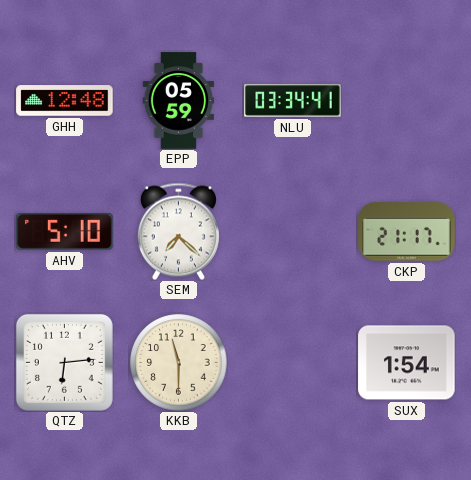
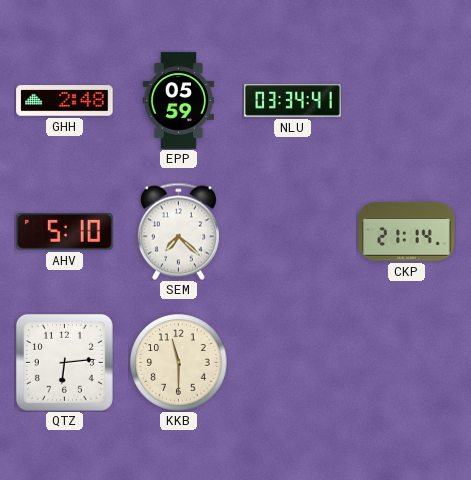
GHH: 12:48 -> 2:48
CKP: 21:17 -> 21:14
SUX: 1:54 -> none
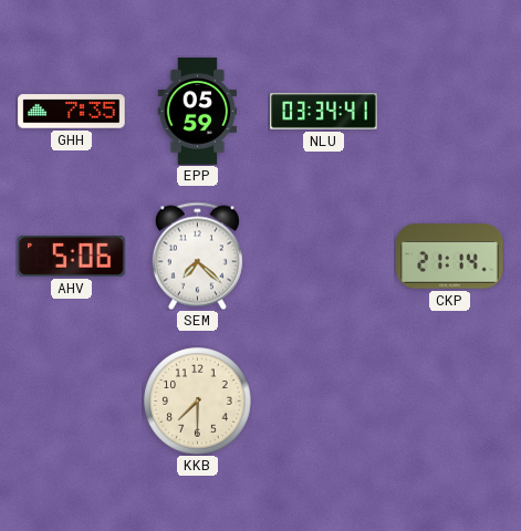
GHH: 2:48 -> 7:35
AHV: 5:10 -> 5:06
QTZ: 6:14 -> none
KKB: 11:30 -> 7:30
